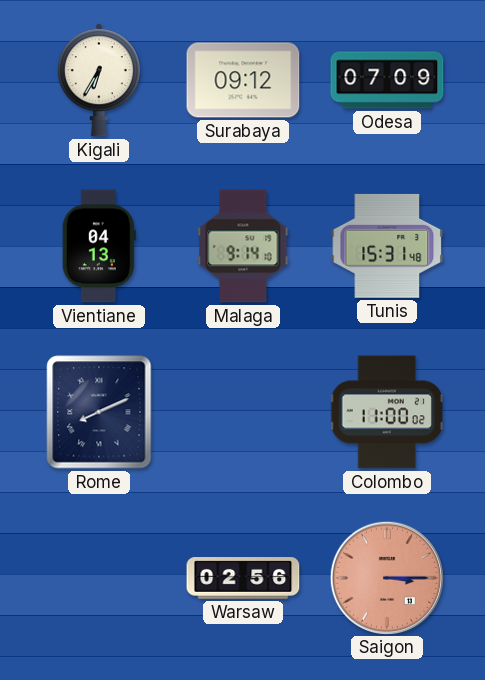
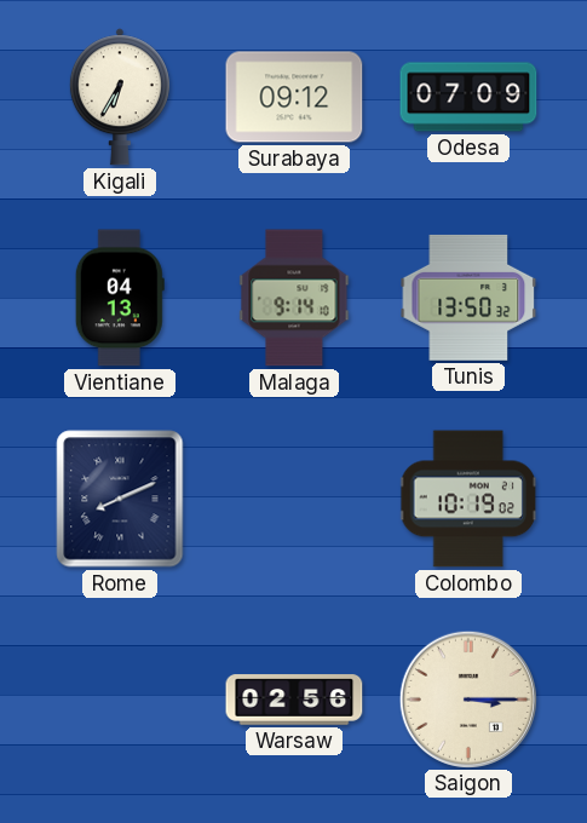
Tunis: 15:31 -> 13:50
Colombo: 11:00 -> 10:19
Saigon dial: salmon -> cream
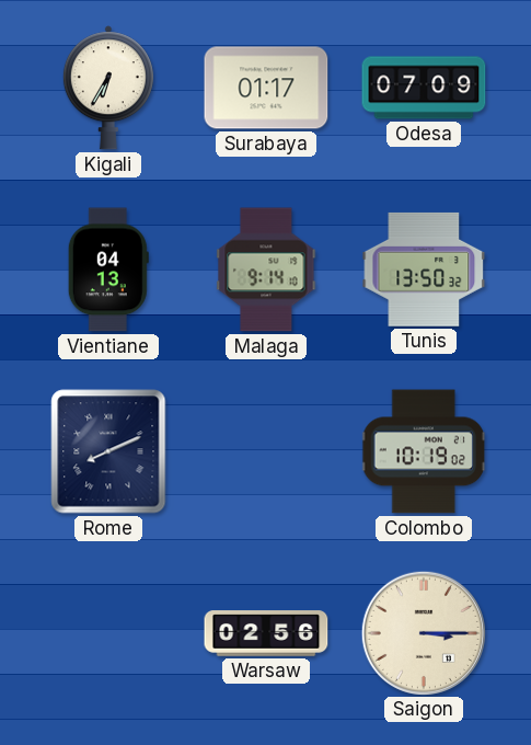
Surabaya: 09:12 -> 01:17
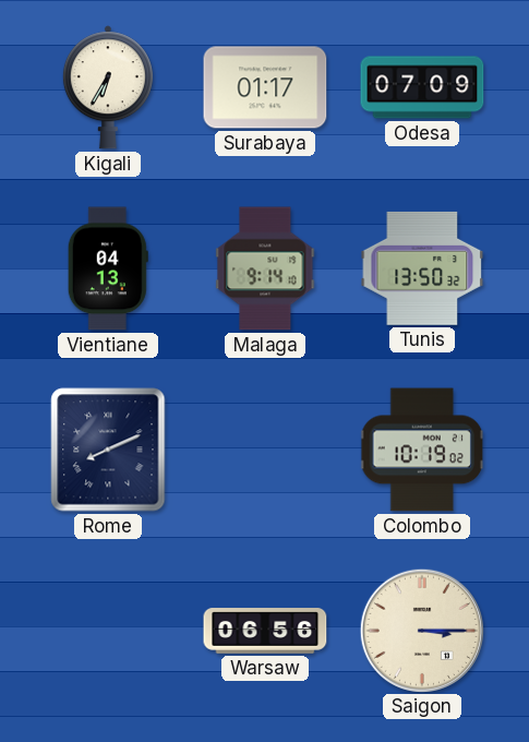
Warsaw: 02:56 -> 06:56
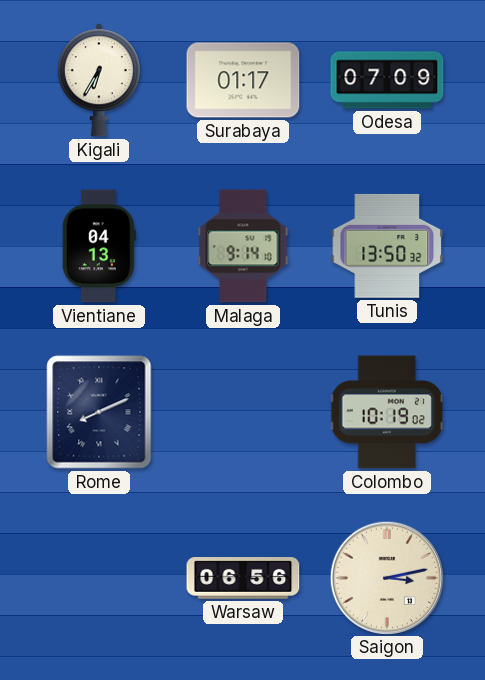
Saigon: 3:15 -> 3:13
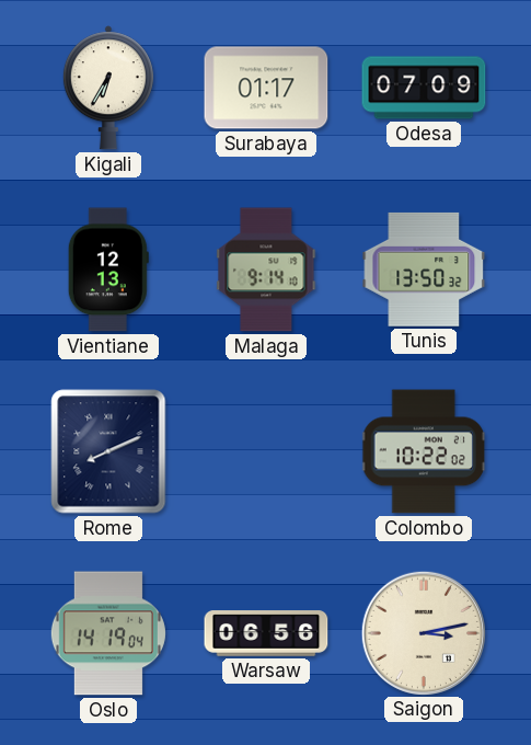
Vientiane: 04:13 -> 12:13
Colombo: 10:19 -> 10:22
Oslo: none -> 14:19
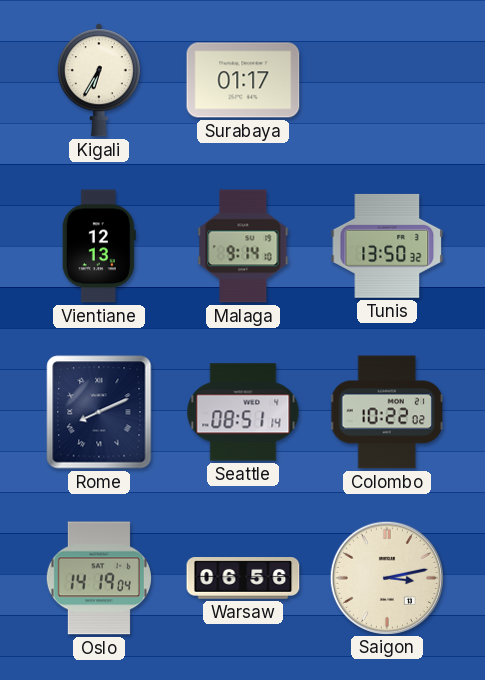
Odesa: 07:09 -> none
Seattle: none -> 08:51
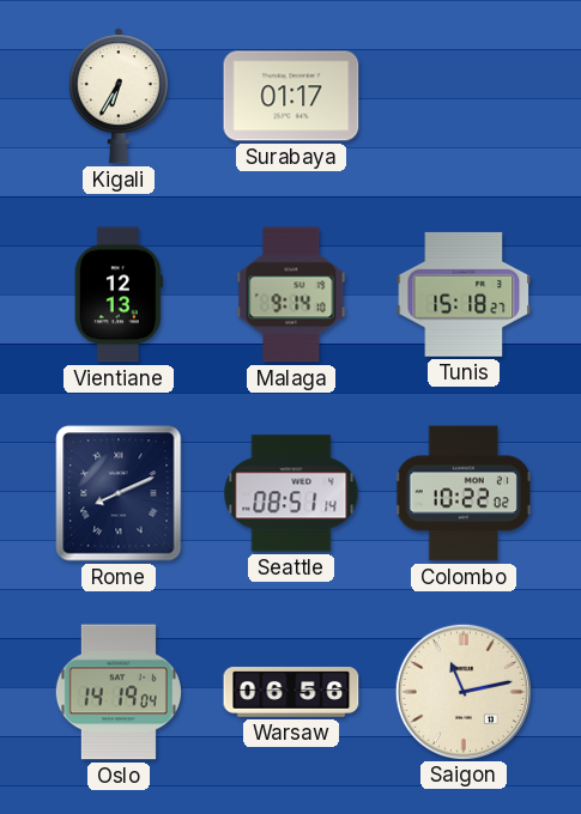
Tunis: 13:50 -> 15:18
Saigon: 3:13 -> 11:13
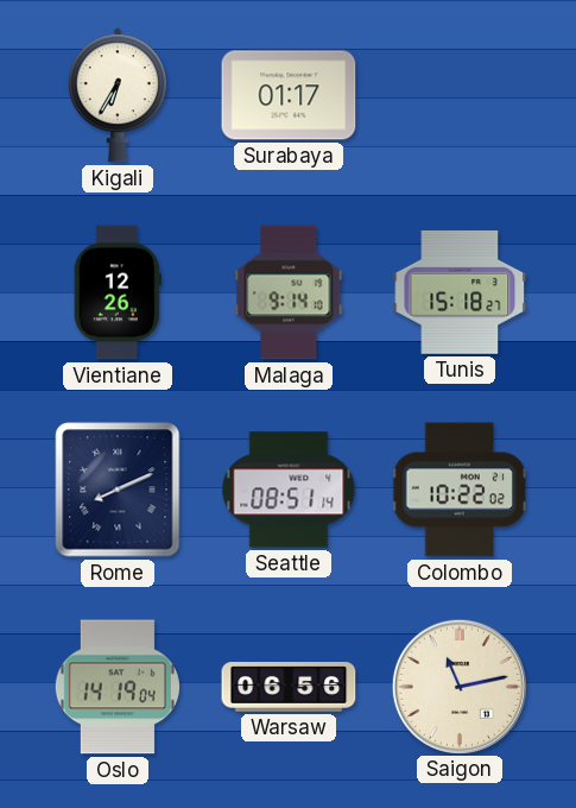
Vientiane: 12:13 -> 12:26
